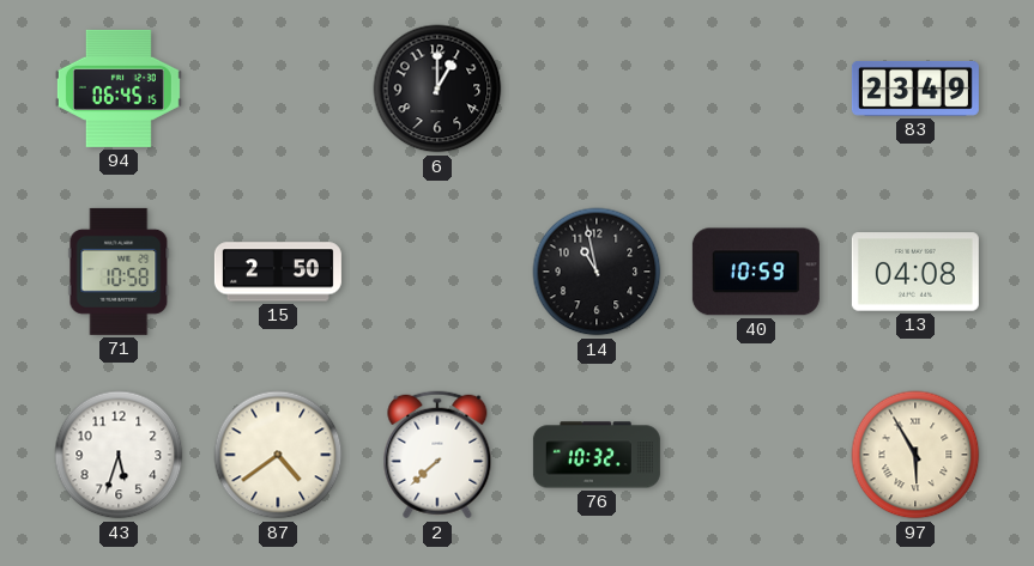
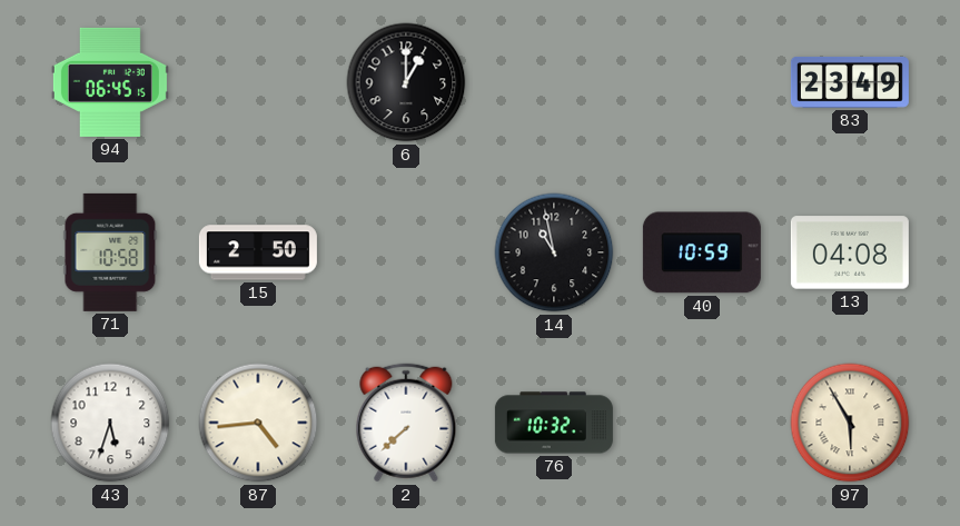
87: 4:39 -> 4:44
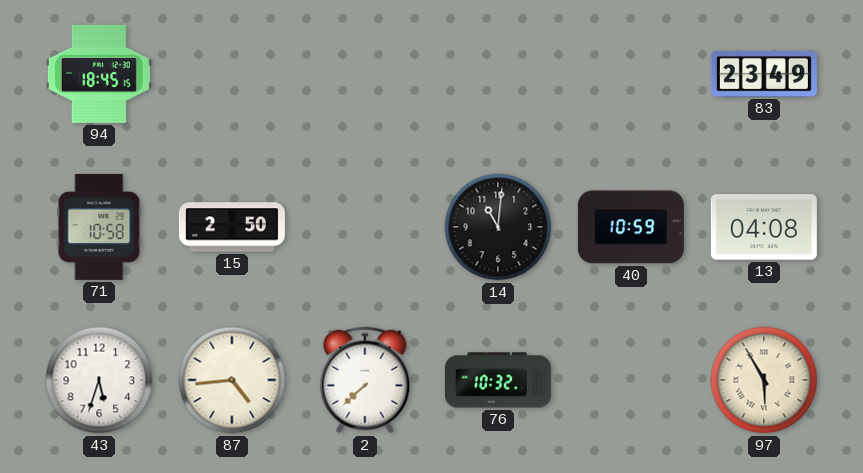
94: 06:45 -> 18:45
6: 1:00 -> none
14: 10:58 -> 11:01
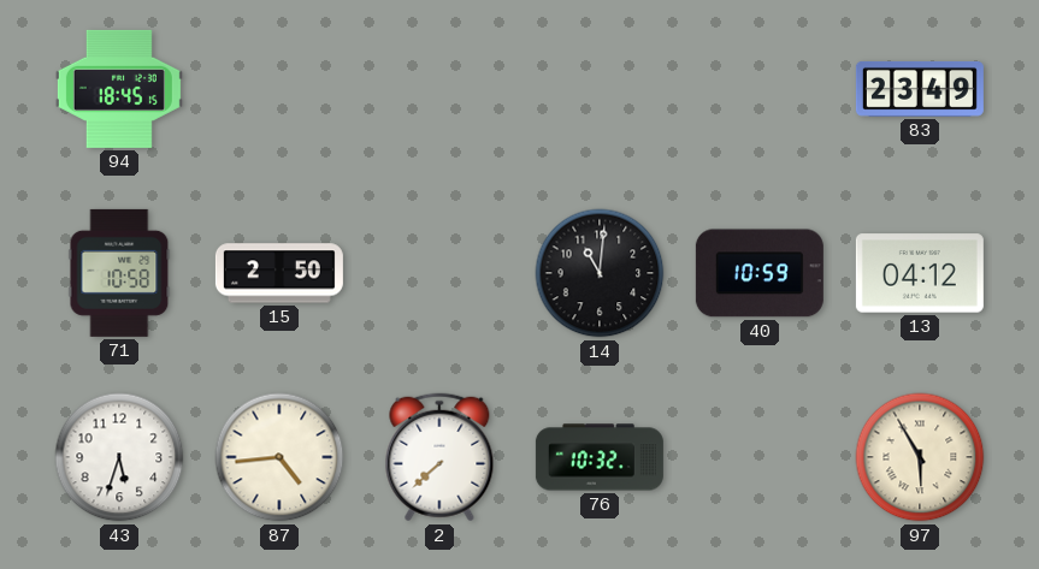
13: 04:08 -> 04:12
